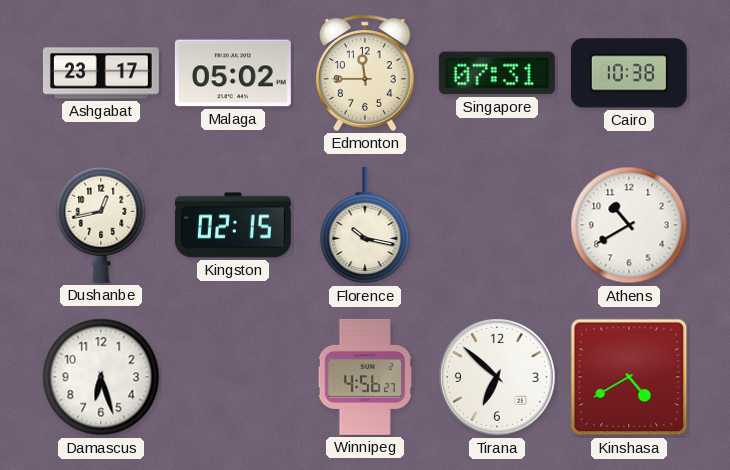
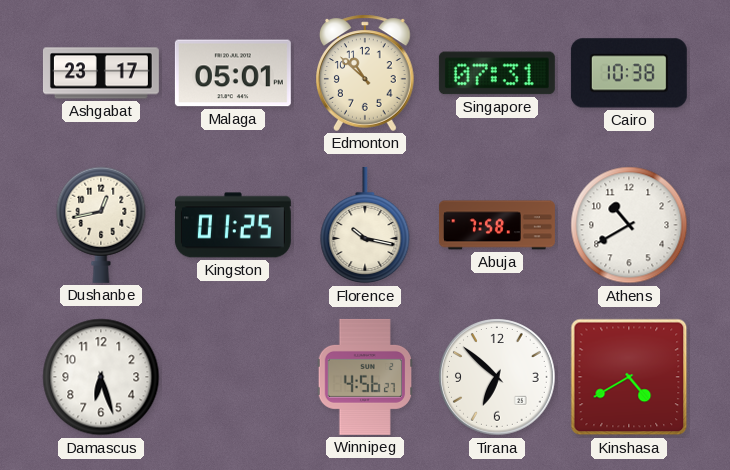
Malaga: 05:02 -> 05:01
Edmonton: 11:45 -> 10:52
Kingston: 02:15 -> 01:25
Abuja: none -> 7:58
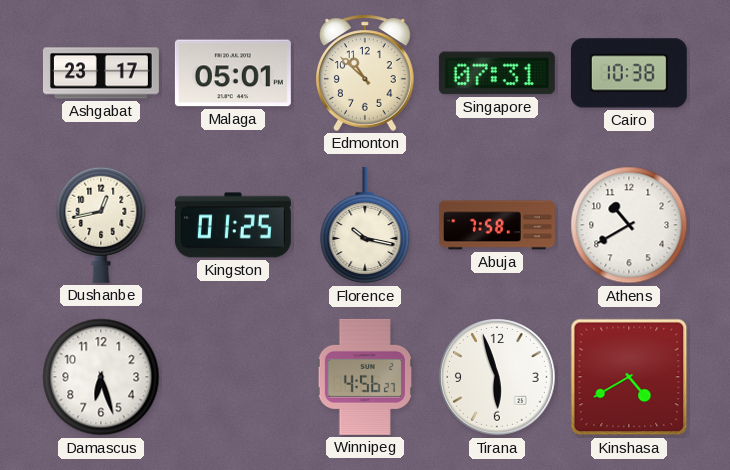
Tirana: 6:52 -> 5:57
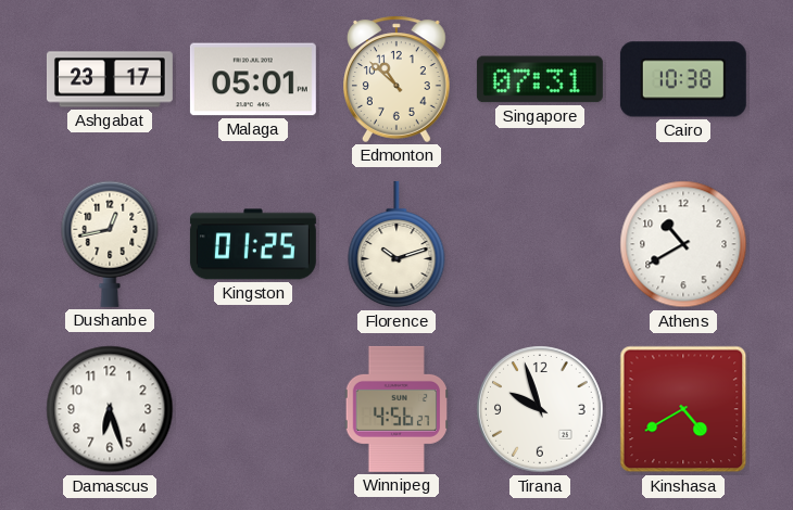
Florence: 10:17 -> 10:12
Abuja: 7:58 -> none
Tirana: 5:57 -> 9:57
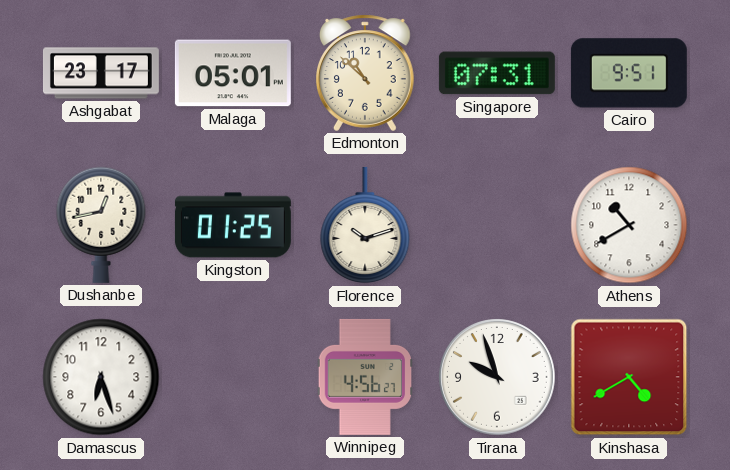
Cairo: 10:38 -> 9:51
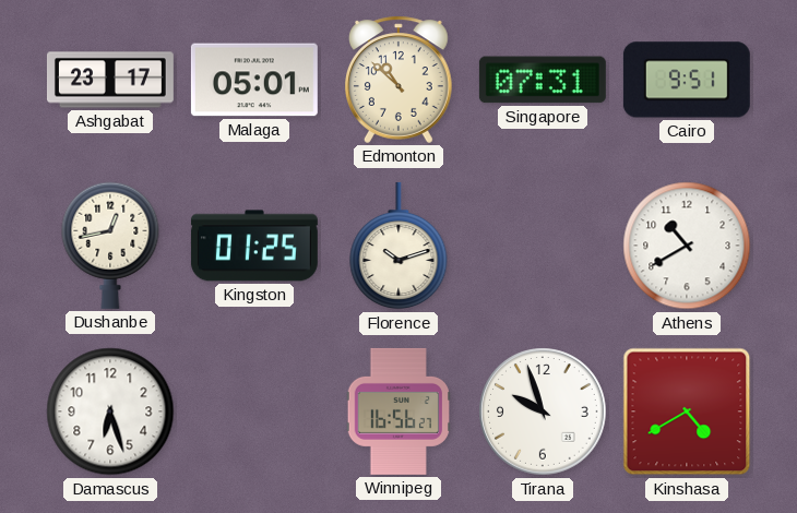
Winnipeg: 4:56 -> 16:56
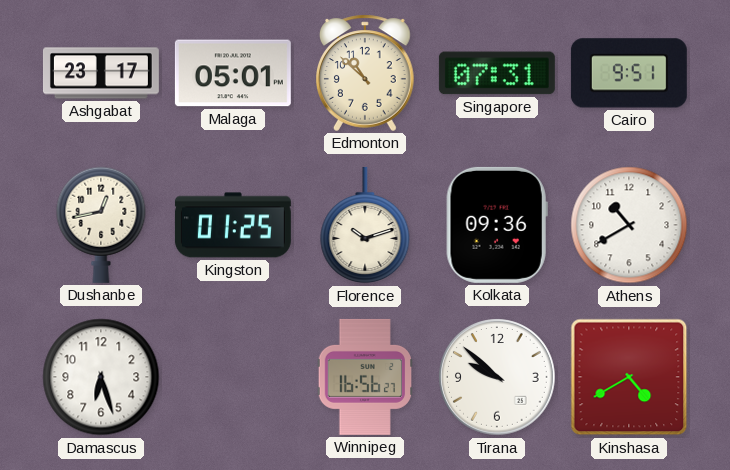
Kolkata: none -> 09:36
Tirana: 9:57 -> 9:52
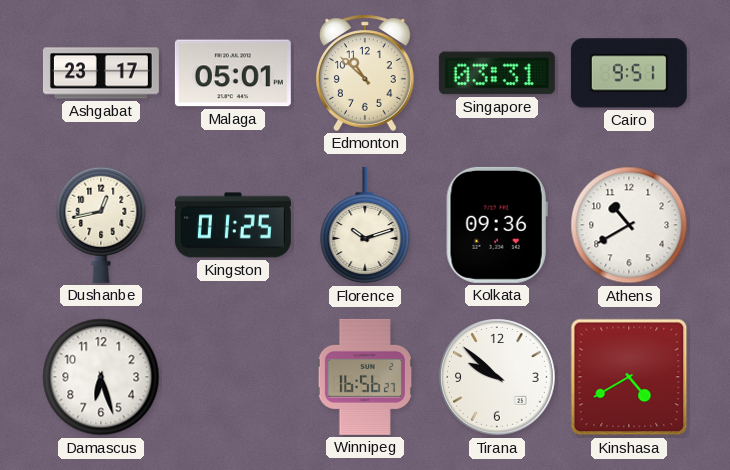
Singapore: 07:31 -> 03:31
